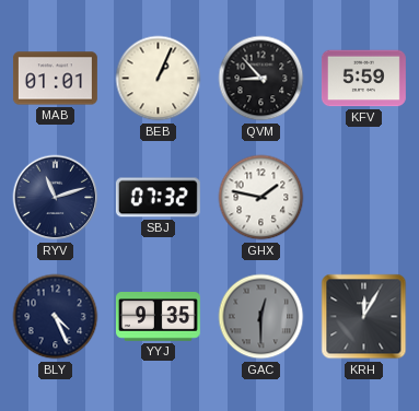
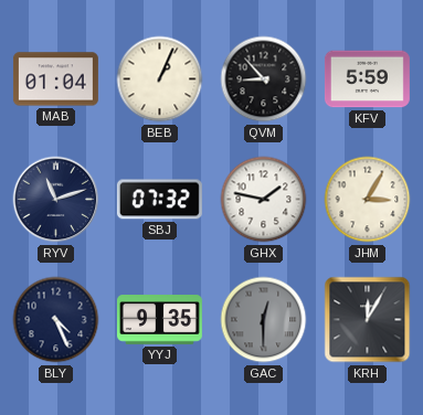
MAB: 01:01 -> 01:04
JHM: none -> 3:05
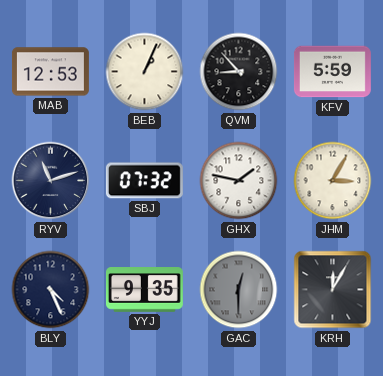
MAB: 01:04 -> 12:53
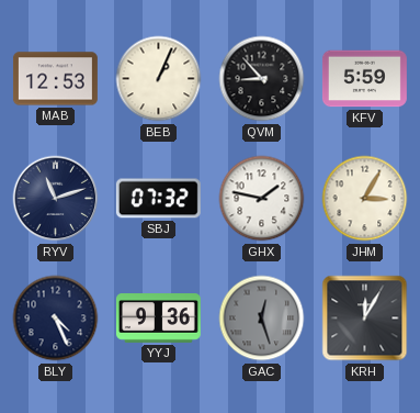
YYJ: 9:35 -> 9:36
GAC: 12:30 -> 12:27
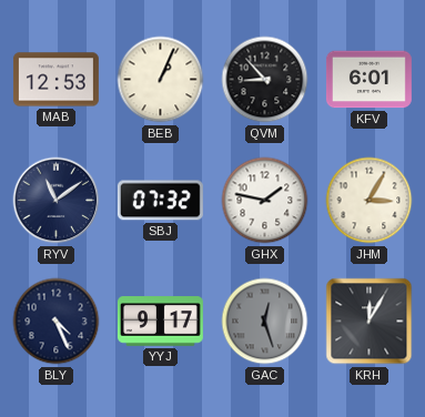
KFV: 5:59 -> 6:01
RYV: 11:12 -> 11:09
YYJ: 9:36 -> 9:17
